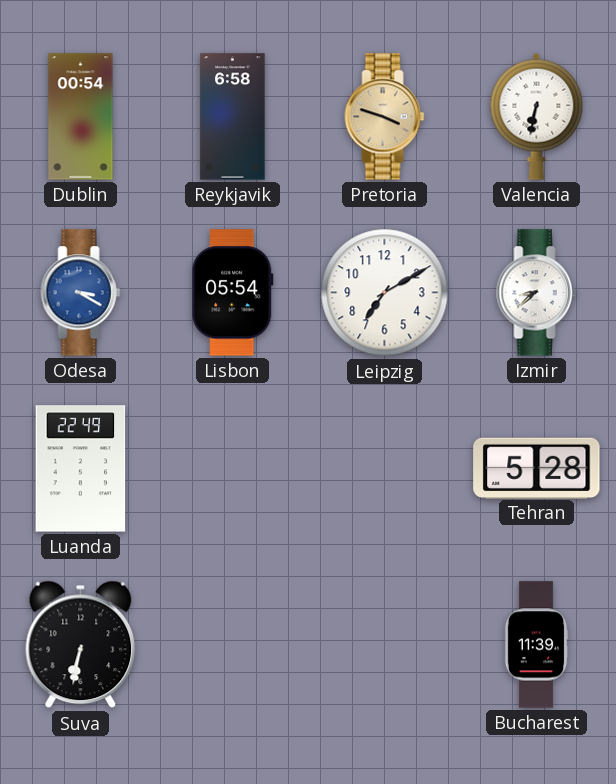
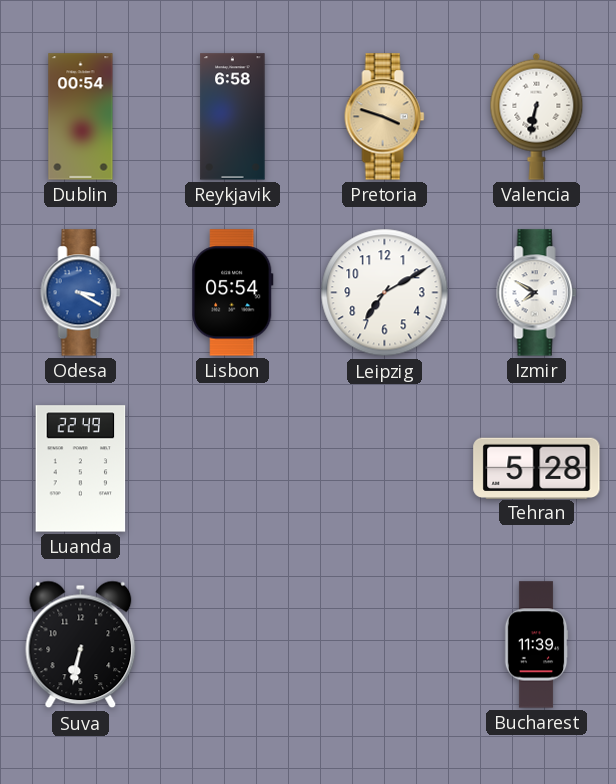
Izmir: 8:38 -> 7:50
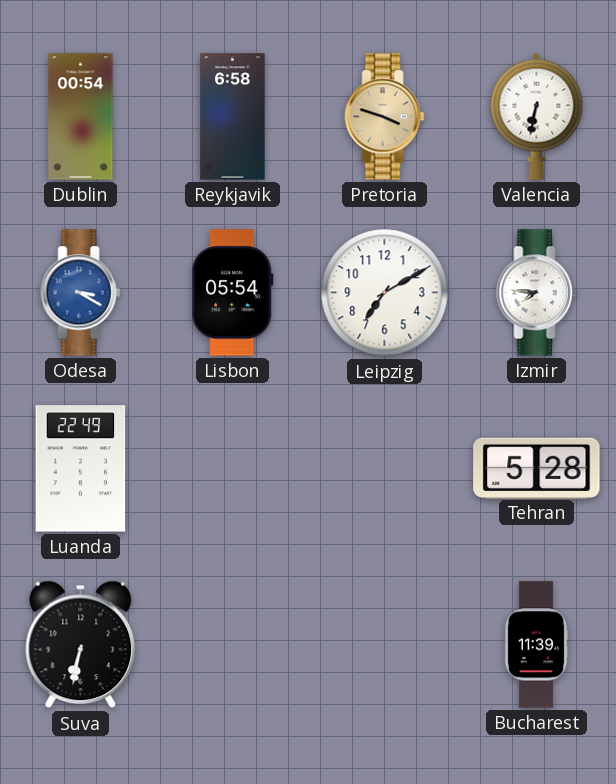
Izmir: 7:50 -> 7:46
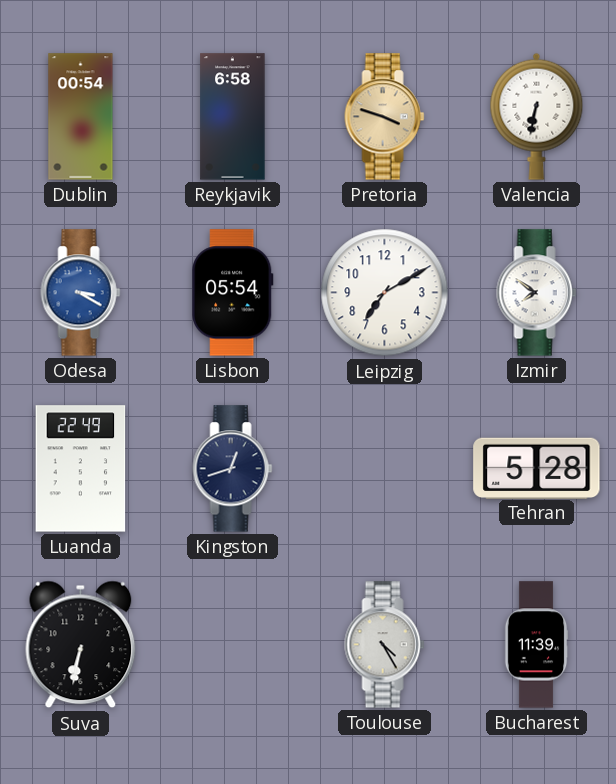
Izmir: 7:46 -> 7:51
Kingston: none -> 12:42
Toulouse: none -> 4:25
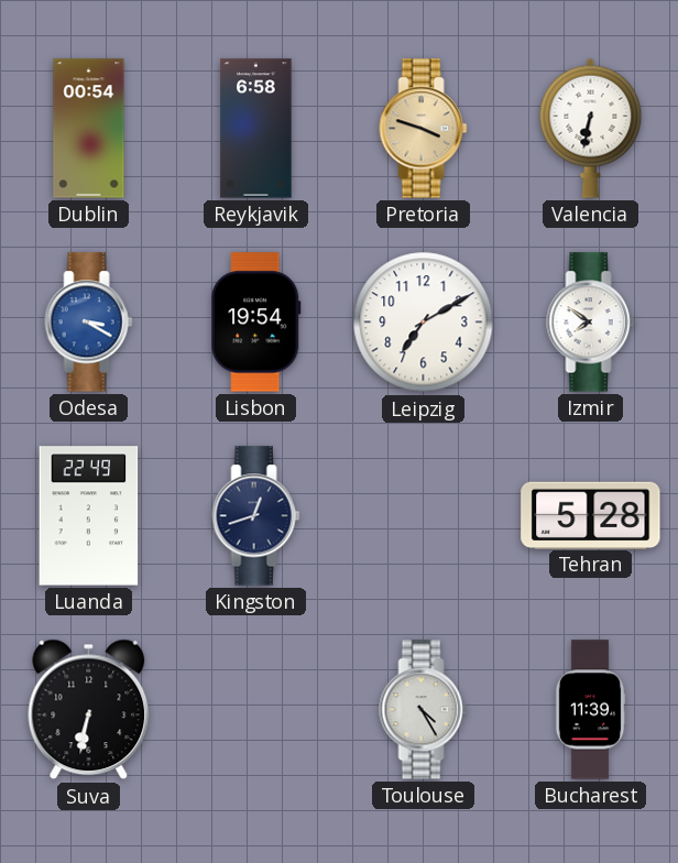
Lisbon: 05:54 -> 19:54
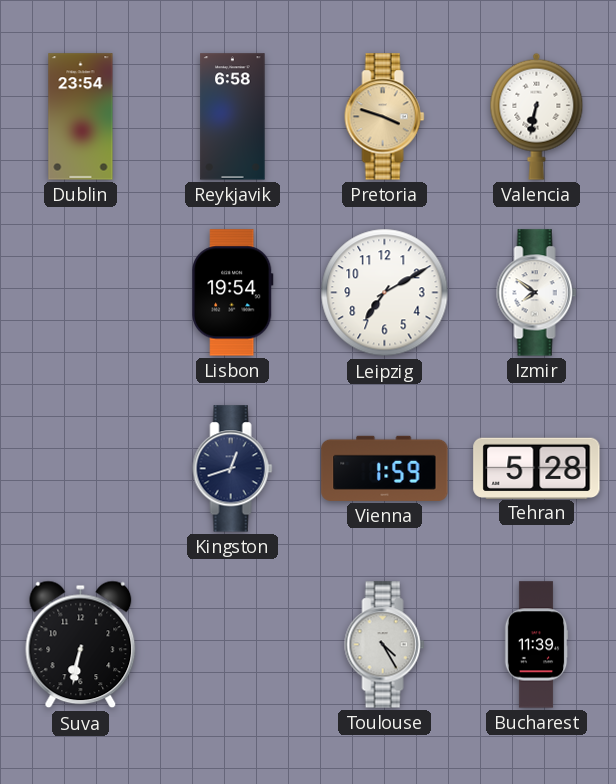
Dublin: 00:54 -> 23:54
Odesa: 3:20 -> none
Luanda: 22:49 -> none
Vienna: none -> 1:59
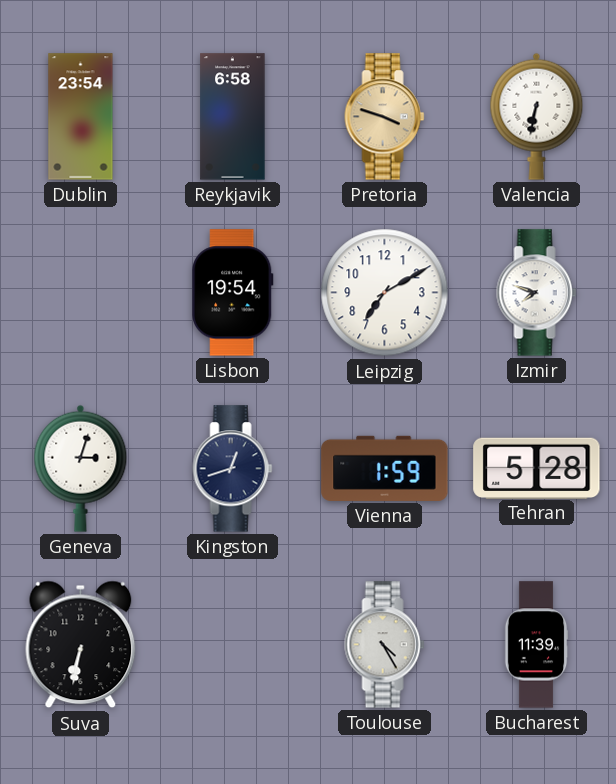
Izmir: 7:51 -> 7:48
Geneva: none -> 3:03
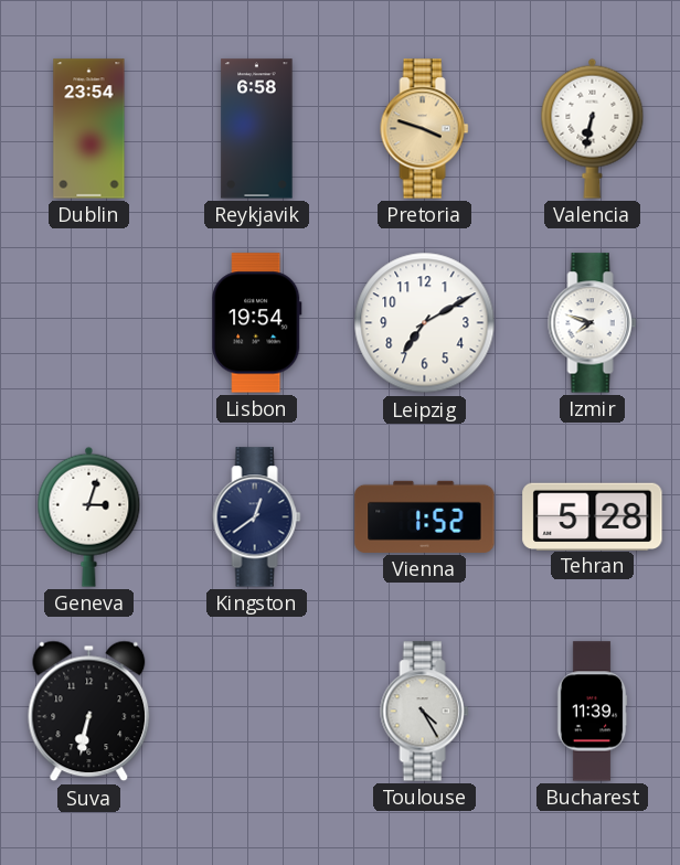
Kingston: 12:42 -> 12:39
Vienna: 1:59 -> 1:52
